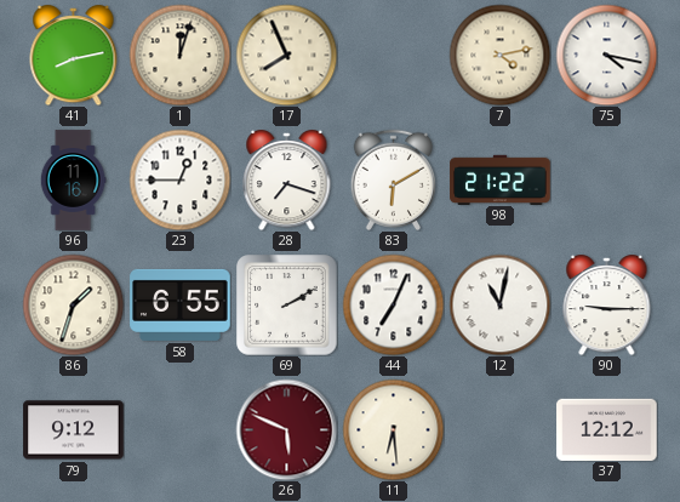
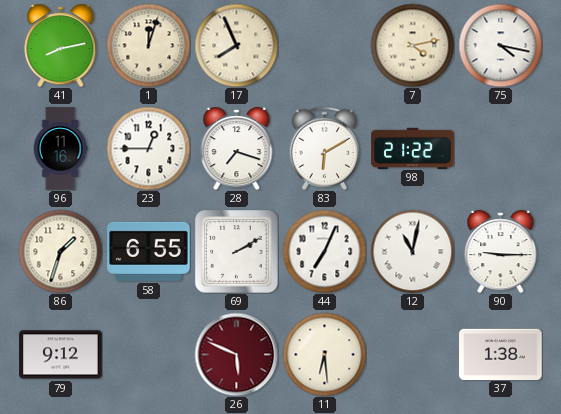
37: 12:12 -> 1:38
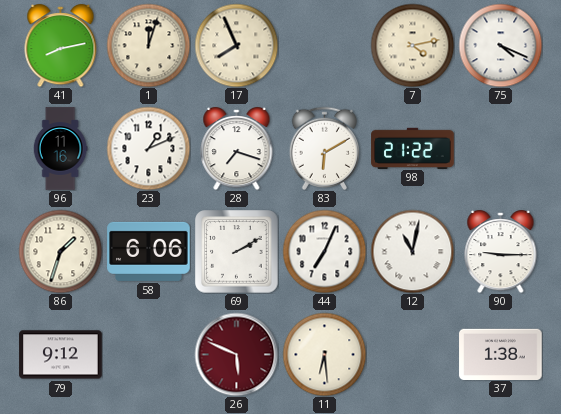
75: 4:17 -> 4:19
23: 12:45 -> 1:11
58: 6:55 -> 6:06
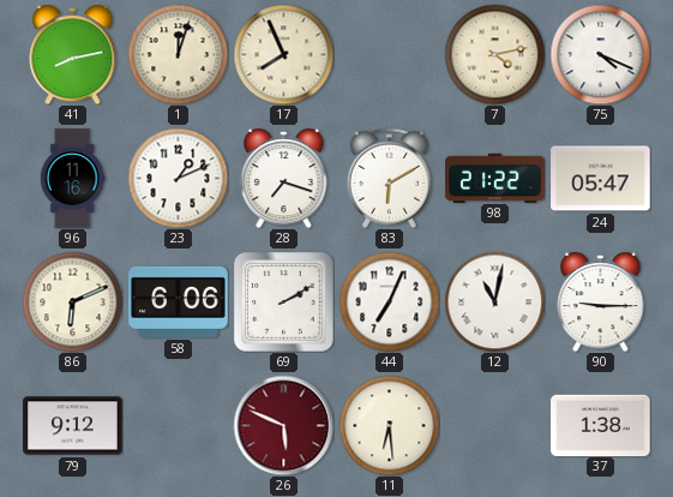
24: none -> 05:47
86: 1:33 -> 6:11
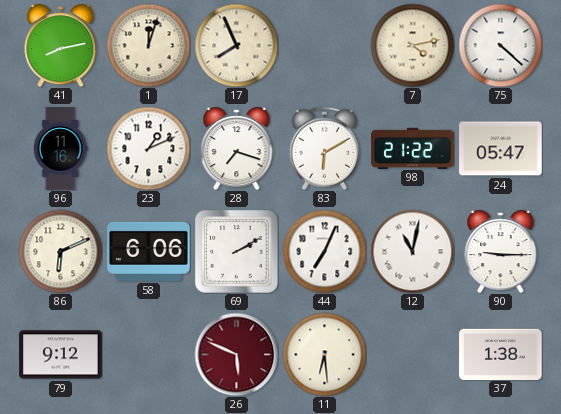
75: 4:19 -> 4:22
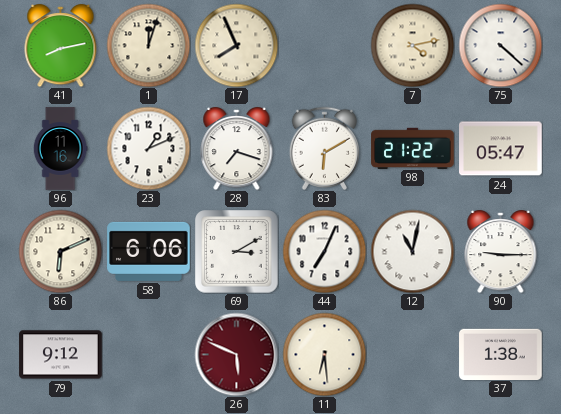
69: 2:10 -> 3:10
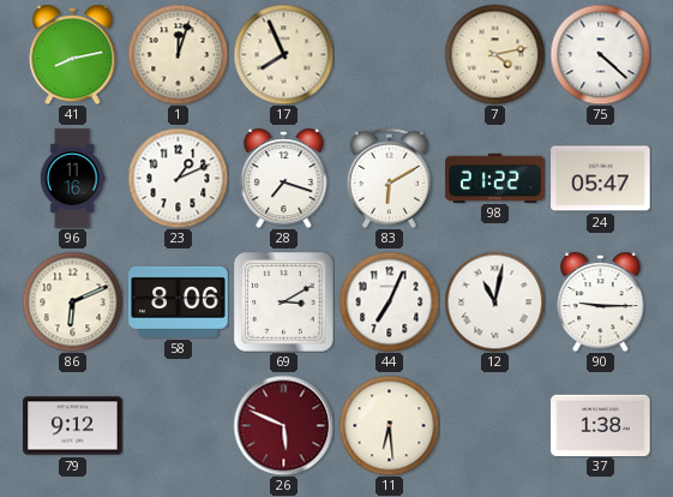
58: 6:06 -> 8:06
